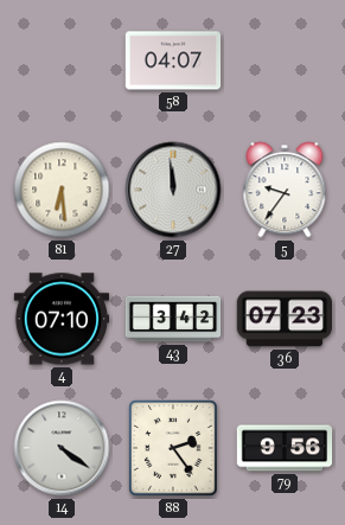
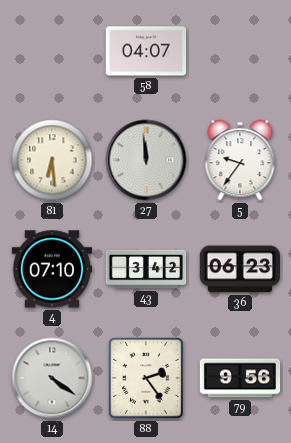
36: 07:23 -> 06:23
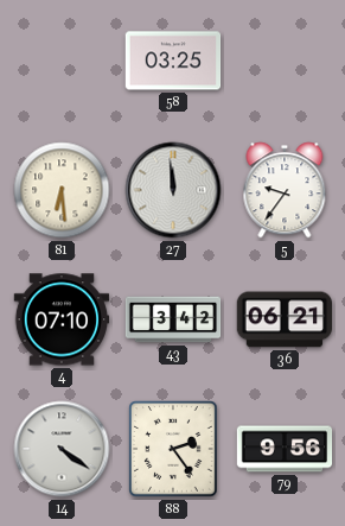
58: 04:07 -> 03:25
36: 06:23 -> 06:21
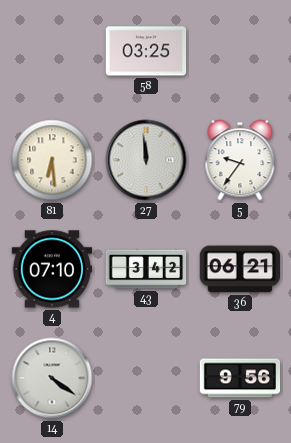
88: 2:24 -> none
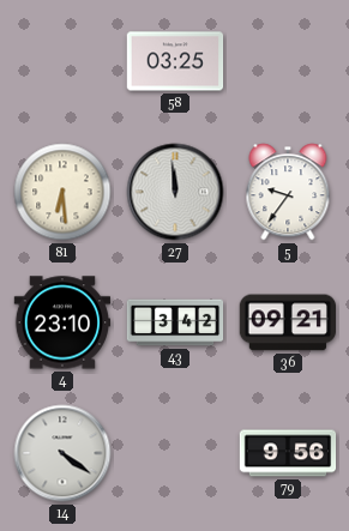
4: 07:10 -> 23:10
36: 06:21 -> 09:21
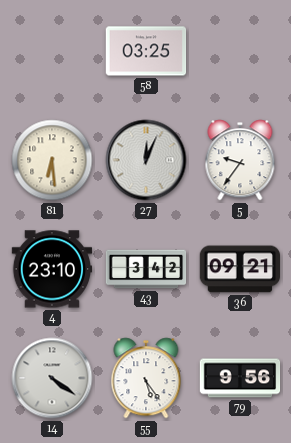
27: 11:59 -> 12:04
55: none -> 5:24
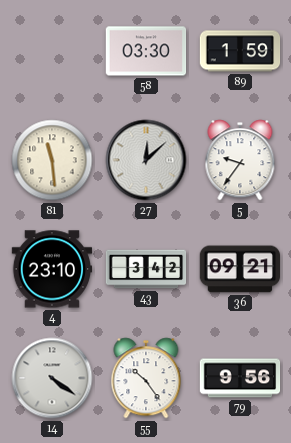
58: 03:25 -> 03:30
89: none -> 1:59
81: 6:29 -> 11:29
27: 12:04 -> 12:08
55: 5:24 -> 10:24
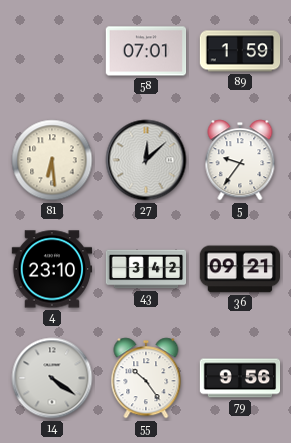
58: 03:30 -> 07:01
81: 11:29 -> 6:29
